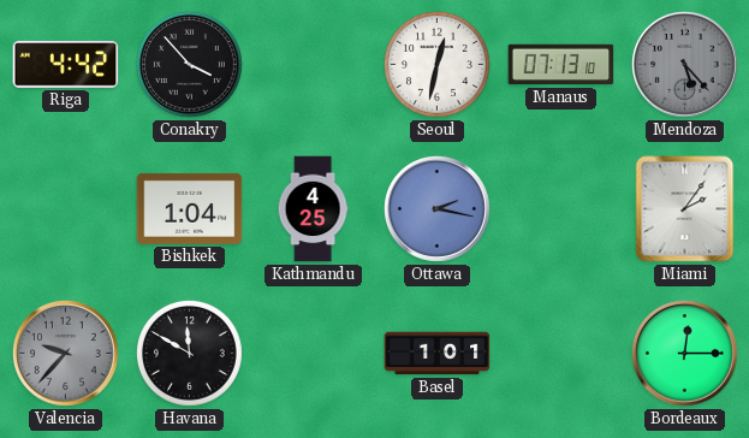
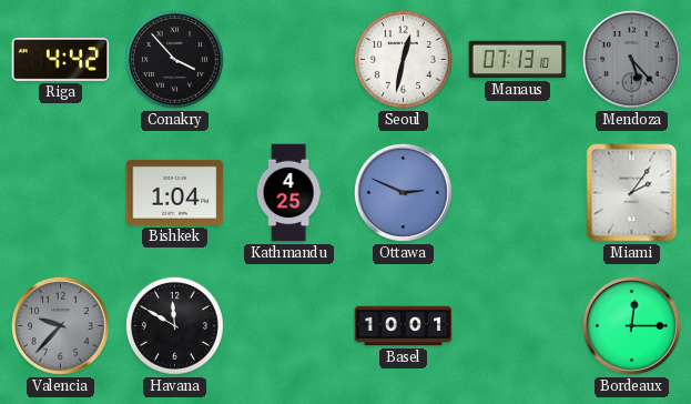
Ottawa: 2:17 -> 2:49
Basel: 1:01 -> 10:01
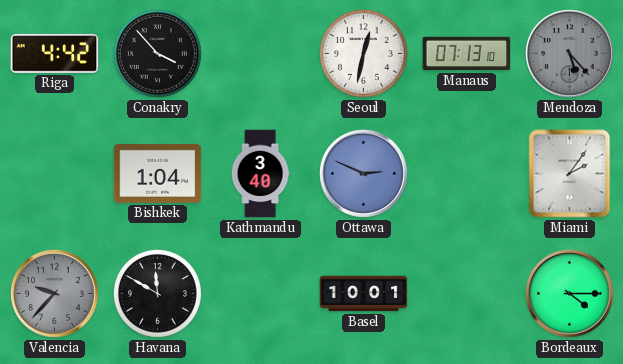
Kathmandu: 4:25 -> 3:40
Bordeaux: 12:15 -> 4:15
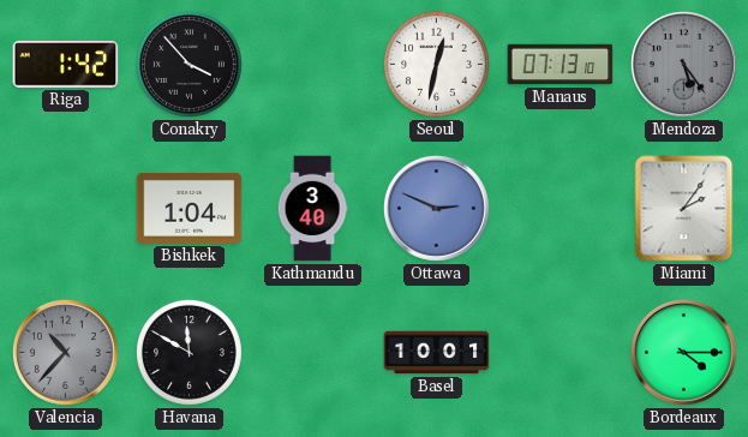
Riga: 4:42 -> 1:42
Mendoza: 5:23 -> 5:24
Valencia: 9:37 -> 10:37
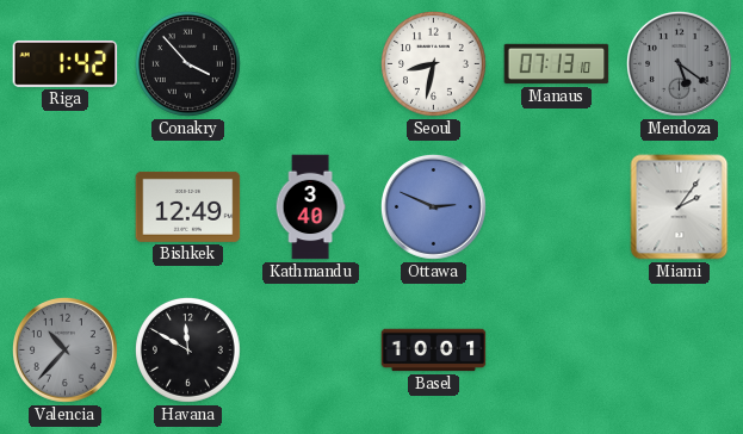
Seoul: 12:32 -> 8:32
Mendoza: 5:24 -> 5:21
Bishkek: 1:04 -> 12:49
Bordeaux: 4:15 -> none
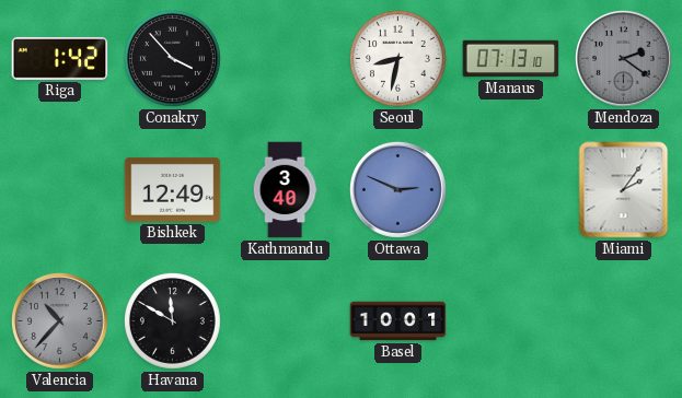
Mendoza: 5:21 -> 2:21
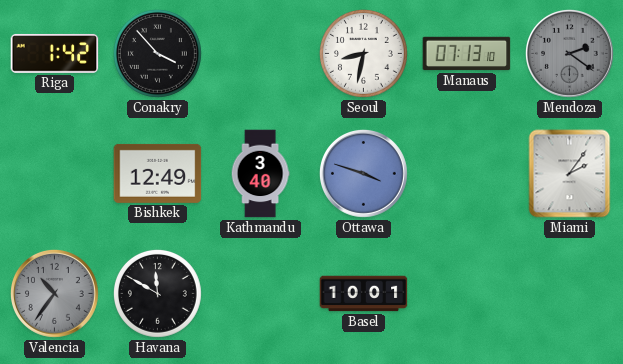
Ottawa: 2:49 -> 3:48
Valencia: 10:37 -> 10:36
